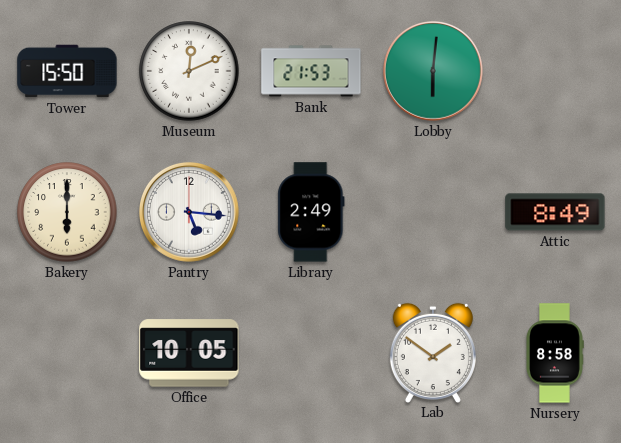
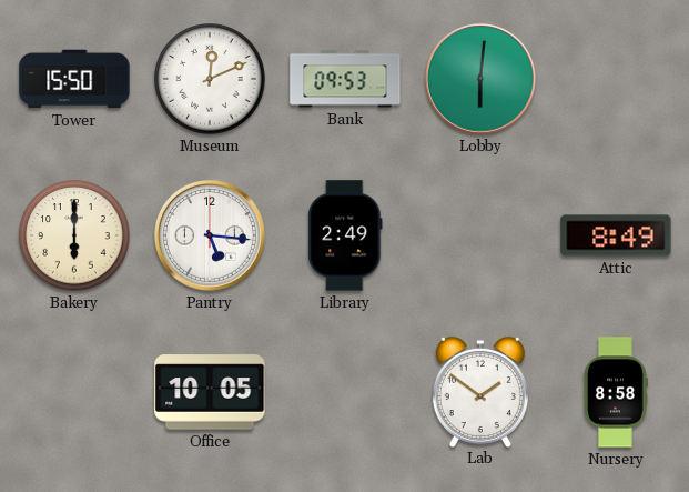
Bank: 21:53 -> 09:53
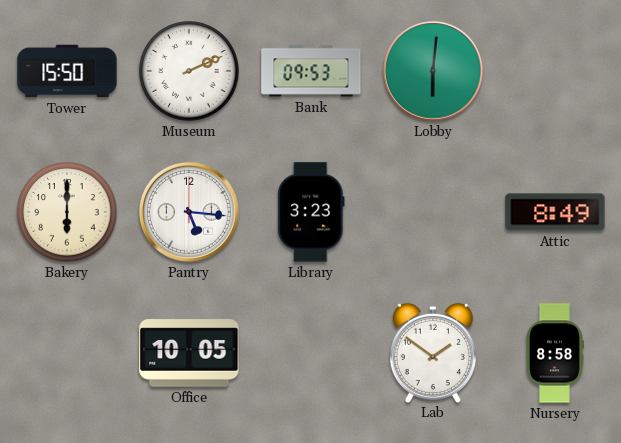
Museum: 12:11 -> 2:11
Library: 2:49 -> 3:23
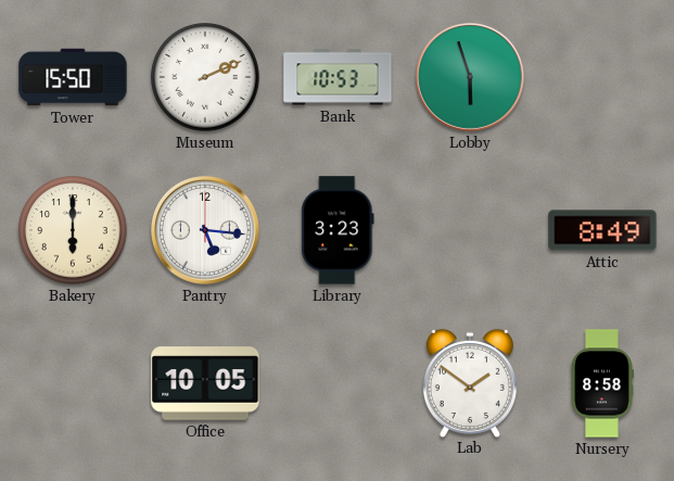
Bank: 09:53 -> 10:53
Lobby: 6:01 -> 5:57
